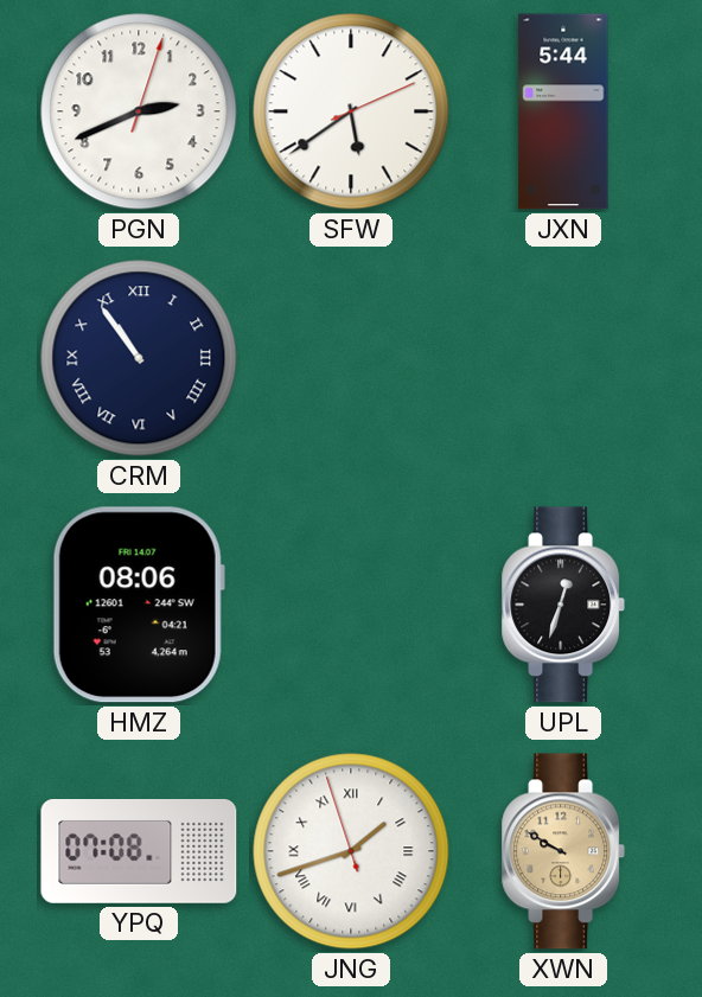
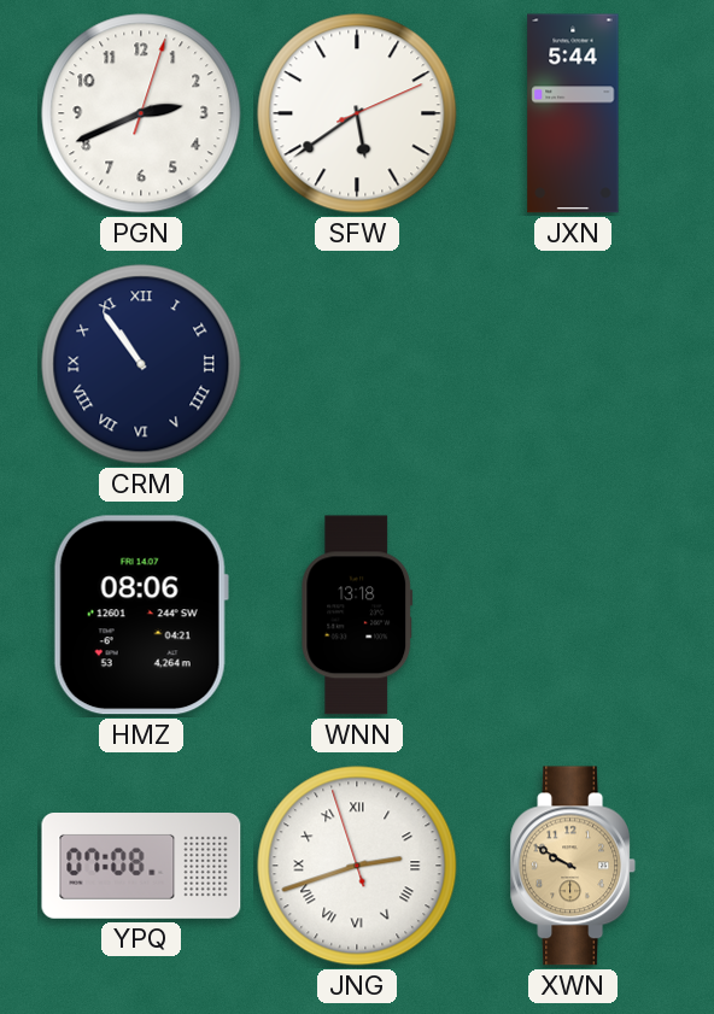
WNN: none -> 13:18
UPL: 12:33 -> none
JNG: 1:41 -> 2:41
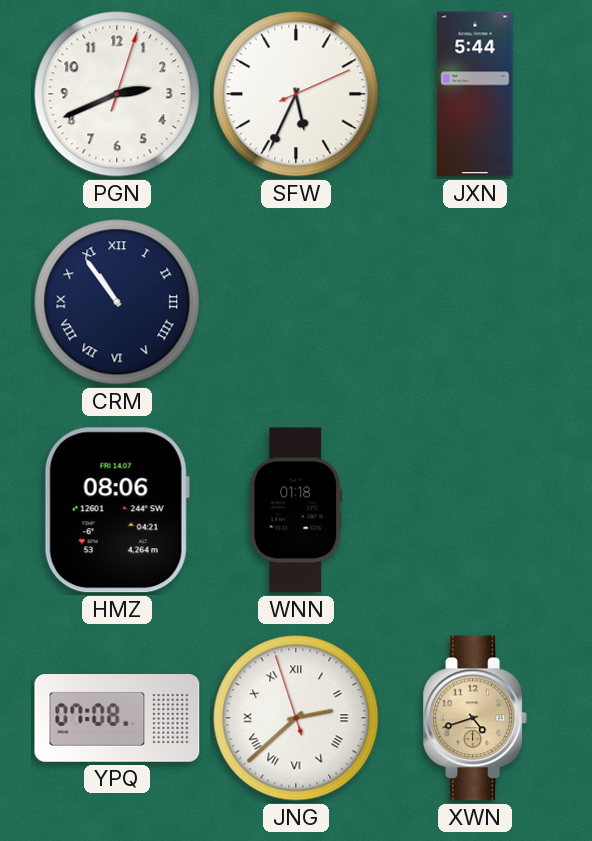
SFW: 5:39 -> 5:34
WNN: 13:18 -> 01:18
JNG: 2:41 -> 2:37
XWN: 9:50 -> 4:42
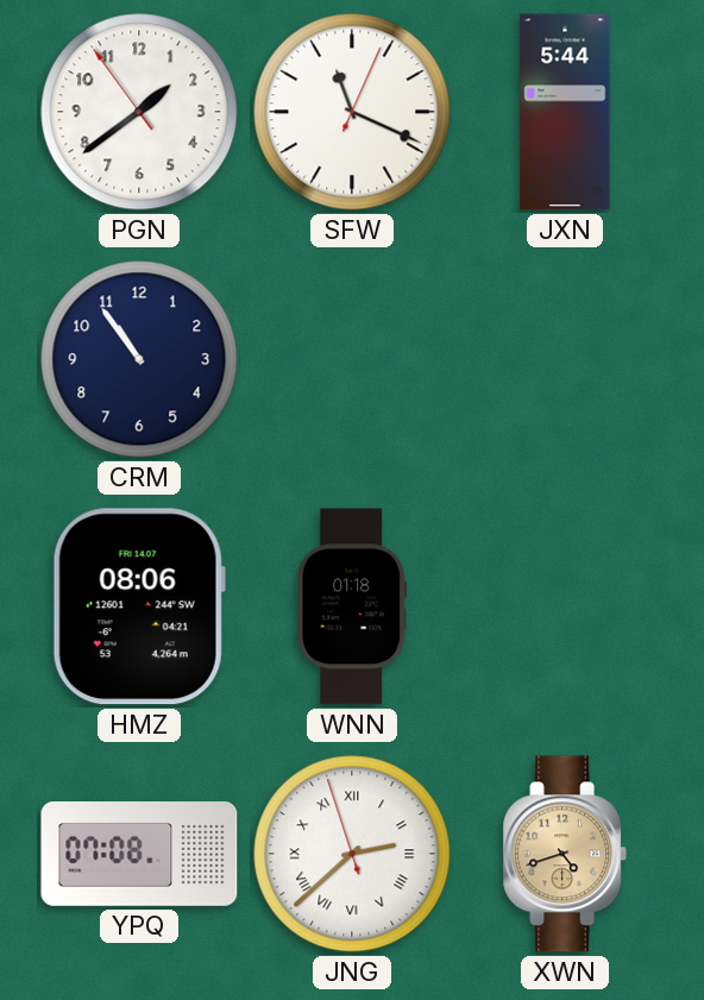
PGN: 2:41 -> 1:38
SFW: 5:34 -> 11:19
CRM numerals: Roman -> Arabic
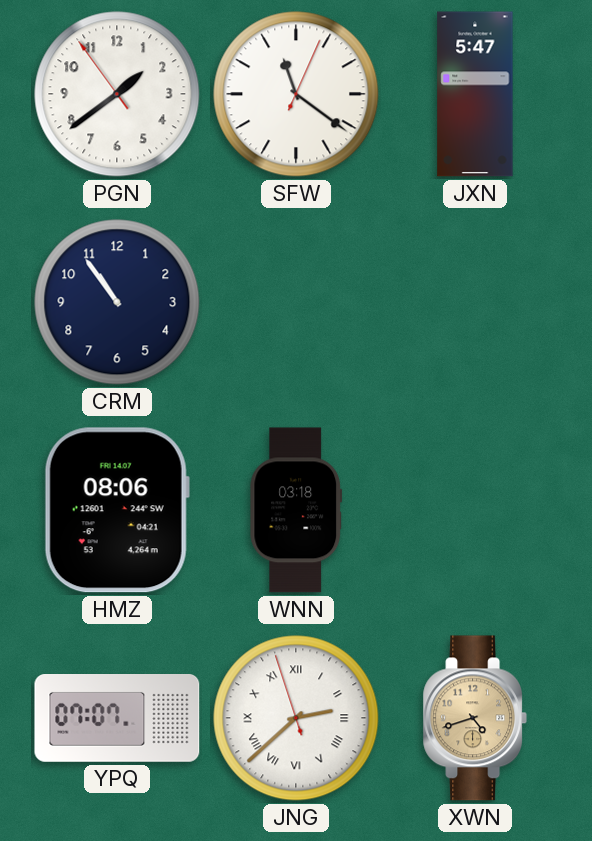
SFW: 11:19 -> 11:21
JXN: 5:44 -> 5:47
WNN: 01:18 -> 03:18
YPQ: 07:08 -> 07:07
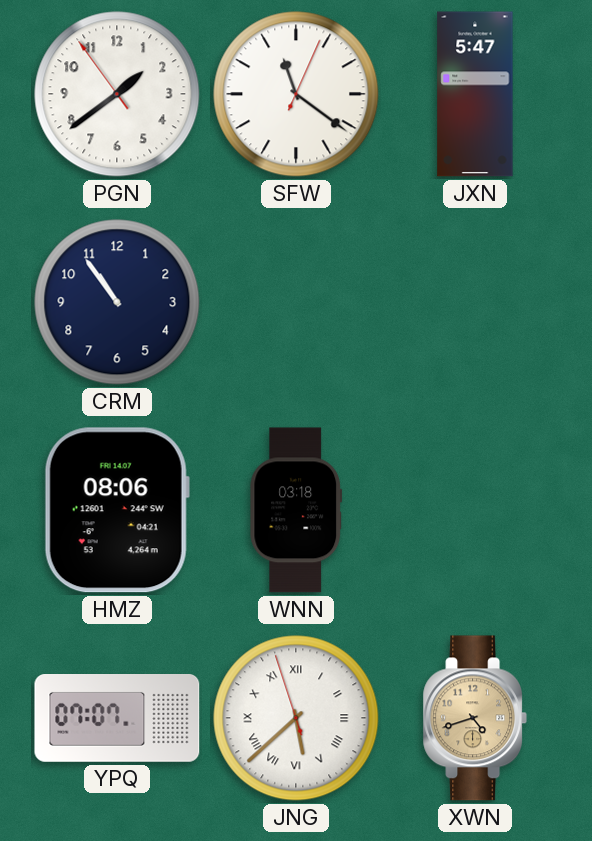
JNG: 2:37 -> 5:37
